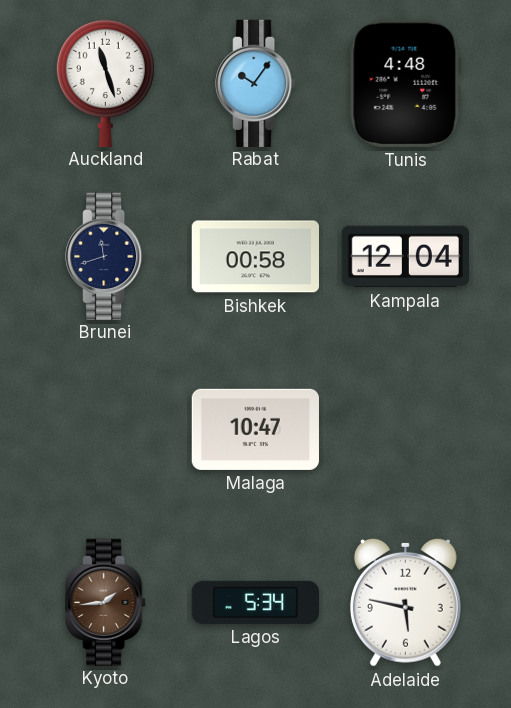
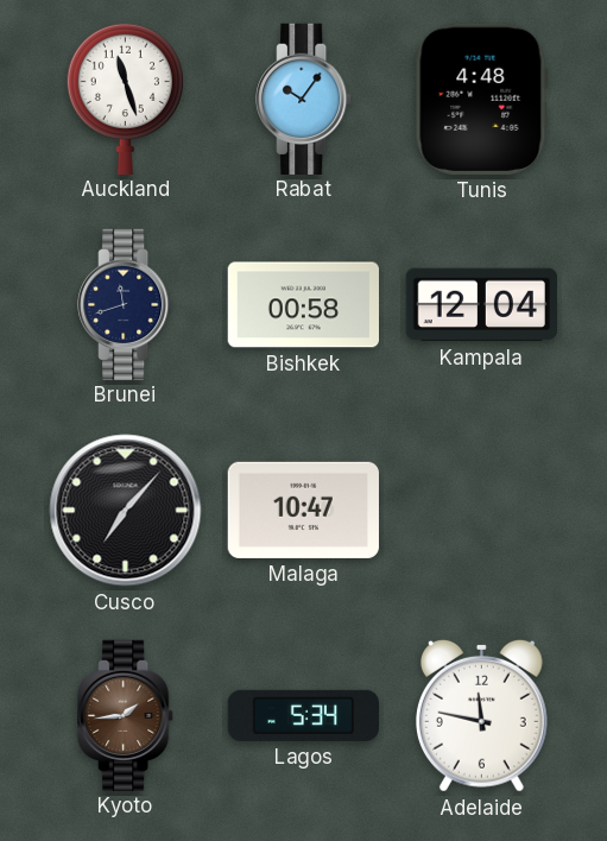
Cusco: none -> 7:07
Adelaide: 5:47 -> 11:47
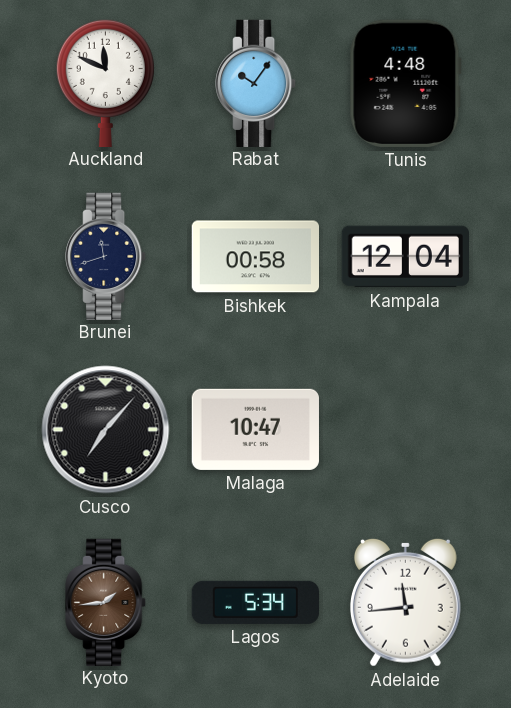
Auckland: 11:27 -> 11:49
Adelaide: 11:47 -> 11:44
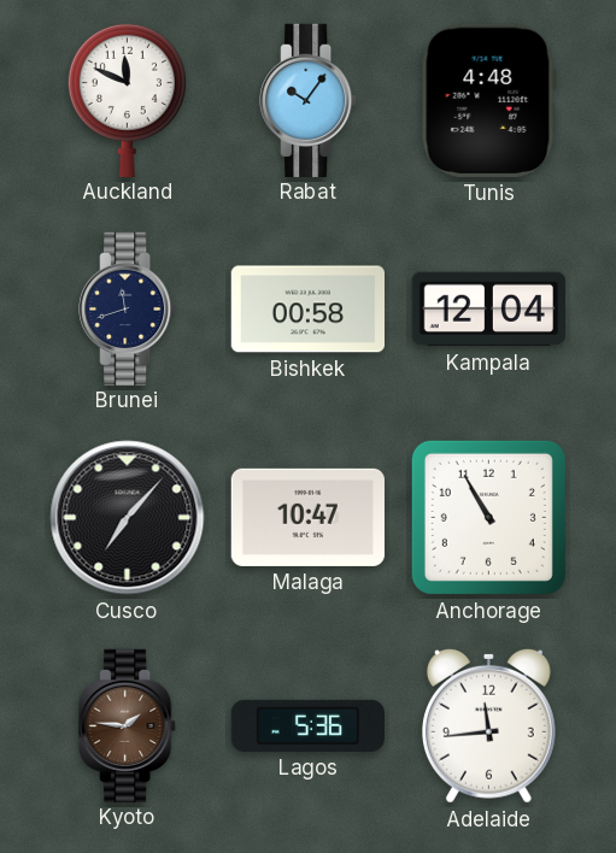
Anchorage: none -> 10:55
Kyoto: 1:44 -> 1:46
Lagos: 5:34 -> 5:36
